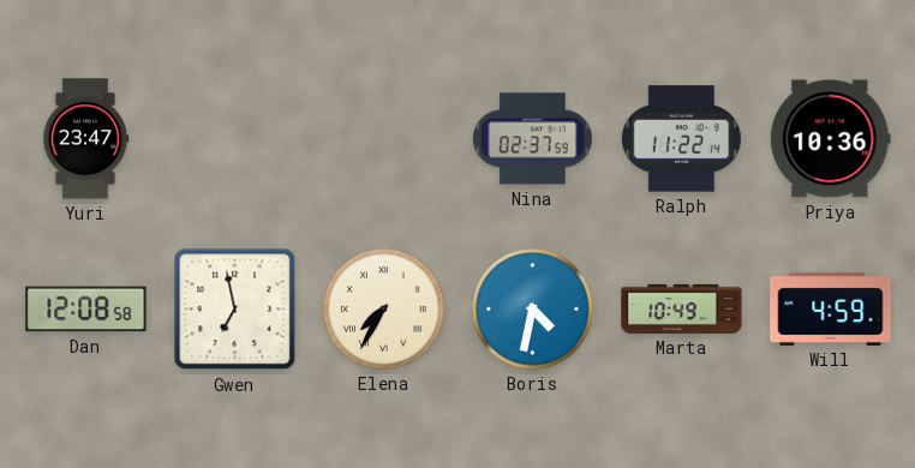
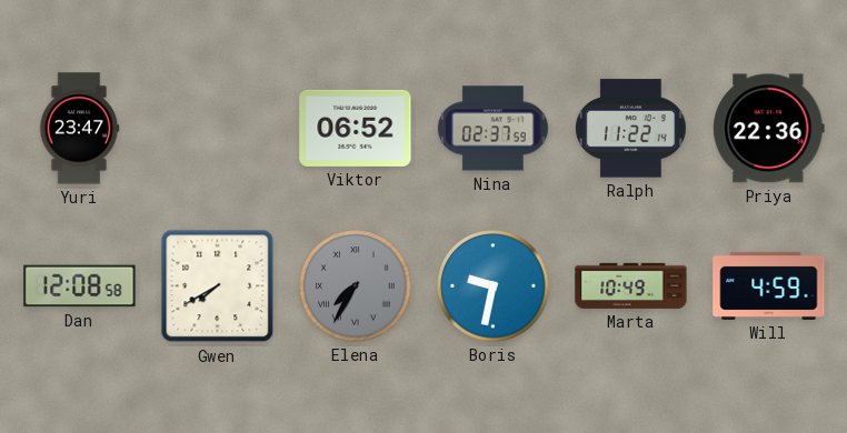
Viktor: none -> 06:52
Priya: 10:36 -> 22:36
Gwen: 6:58 -> 7:40
Elena dial: cream -> grey
Boris: 4:32 -> 9:32
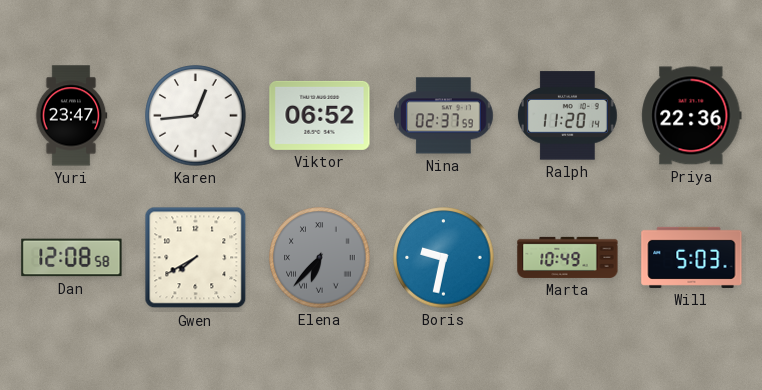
Karen: none -> 12:44
Ralph: 11:22 -> 11:20
Elena: 7:35 -> 6:37
Will: 4:59 -> 5:03
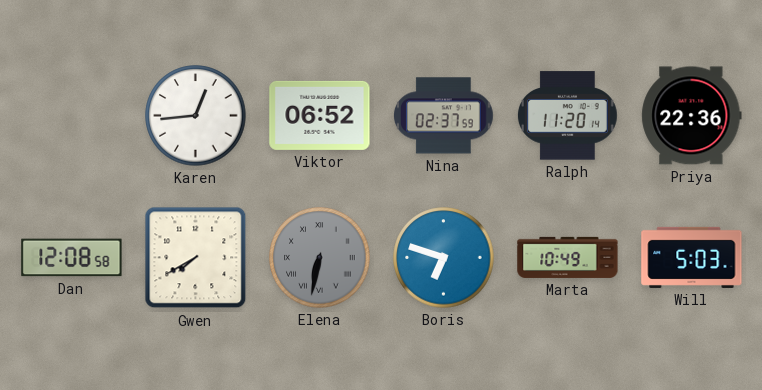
Yuri: 23:47 -> none
Elena: 6:37 -> 6:32
Boris: 9:32 -> 6:48
